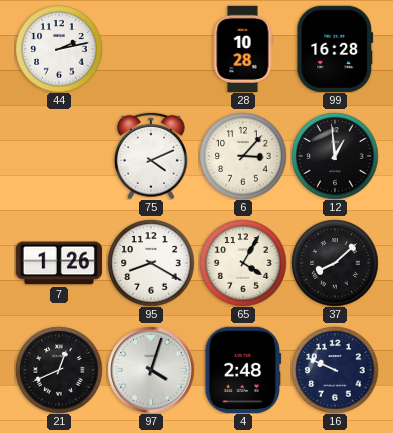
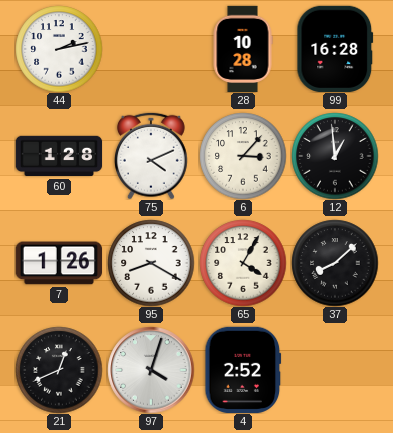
60: none -> 1:28
4: 2:48 -> 2:52
16: 9:49 -> none
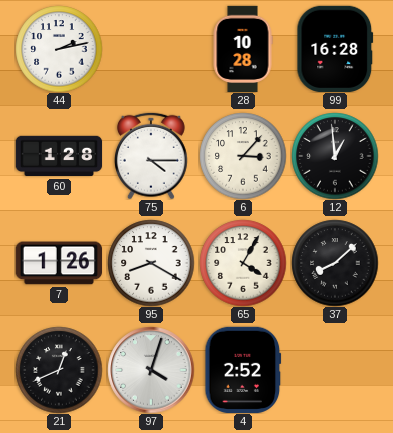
75: 4:11 -> 4:15
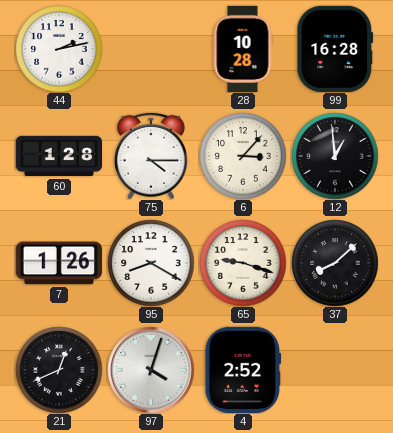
65: 4:05 -> 9:18
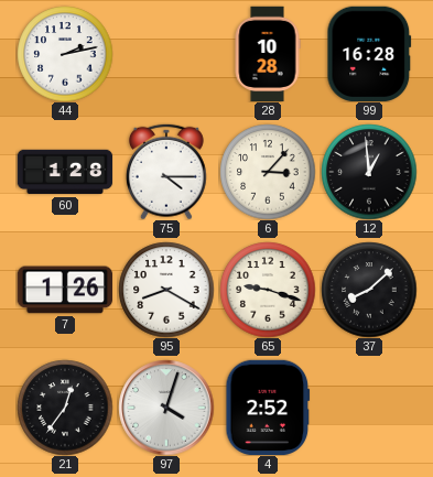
21: 12:41 -> 12:36
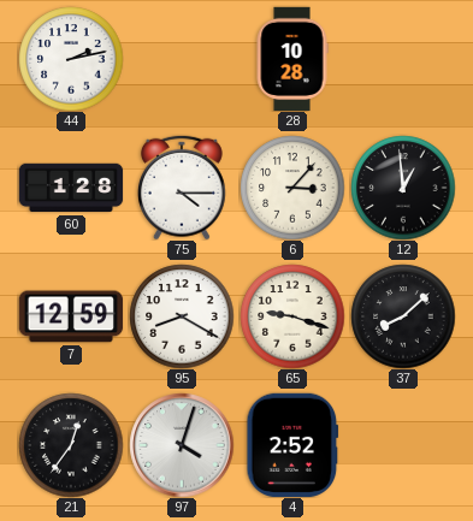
99: 16:28 -> none
7: 1:26 -> 12:59
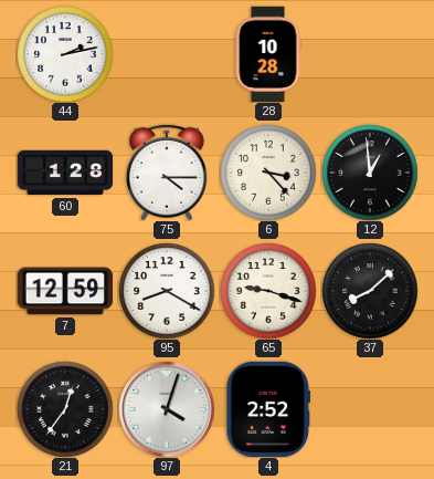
6: 3:07 -> 3:23
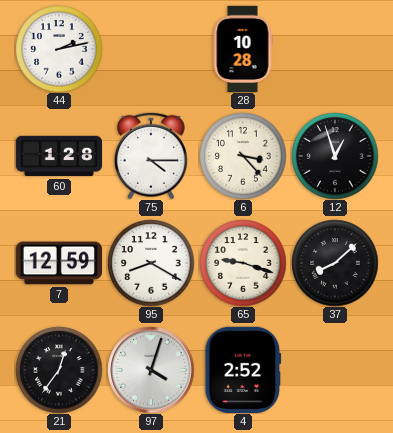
12: 12:59 -> 12:57
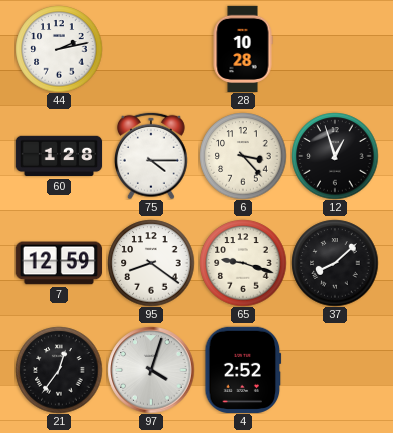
95: 8:20 -> 8:21
